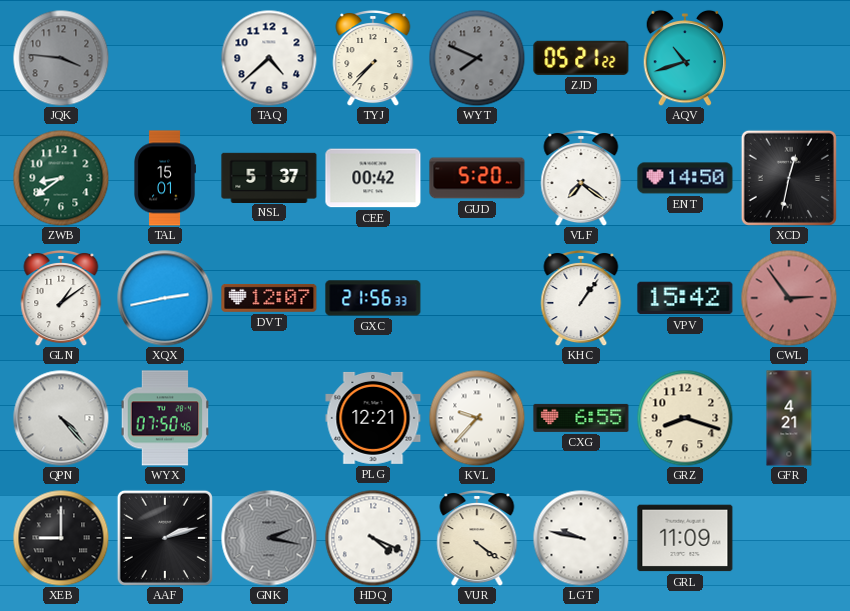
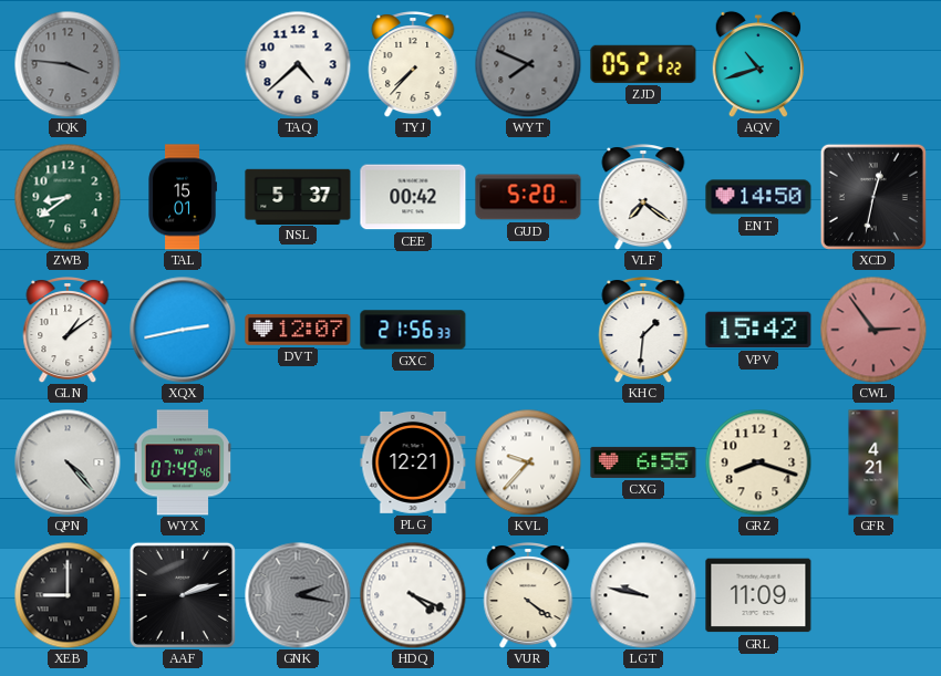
KHC: 1:06 -> 1:31
WYX: 07:50 -> 07:49
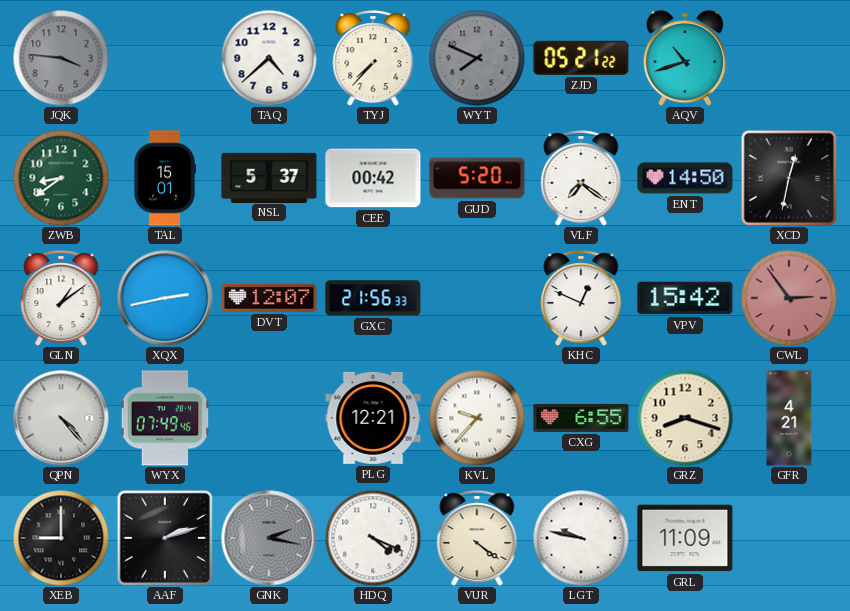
KHC: 1:31 -> 12:49
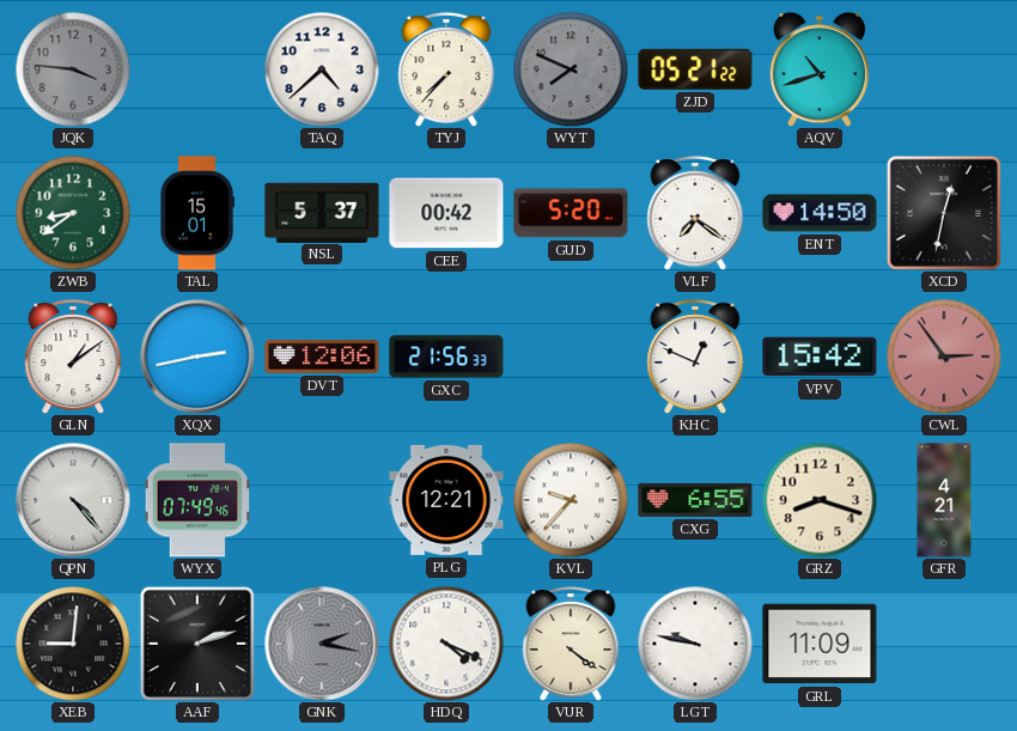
DVT: 12:07 -> 12:06
XEB: 9:00 -> 9:01
